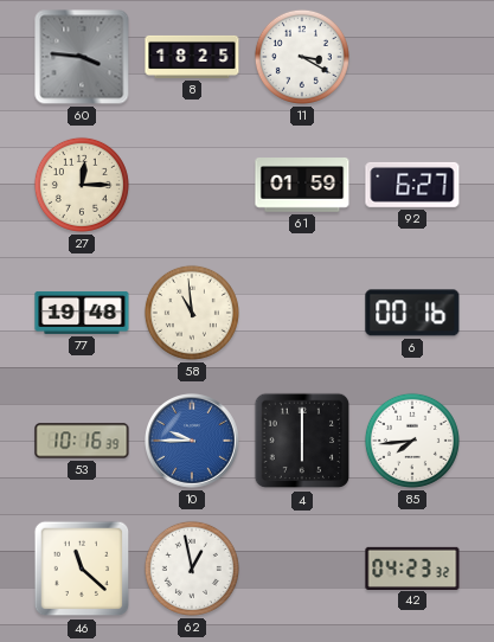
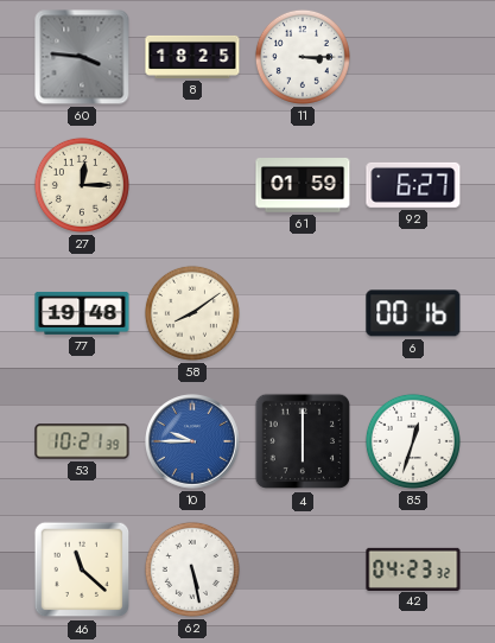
11: 3:20 -> 3:15
58: 10:59 -> 8:09
53: 10:16 -> 10:21
85: 7:44 -> 12:33
62: 12:58 -> 5:28
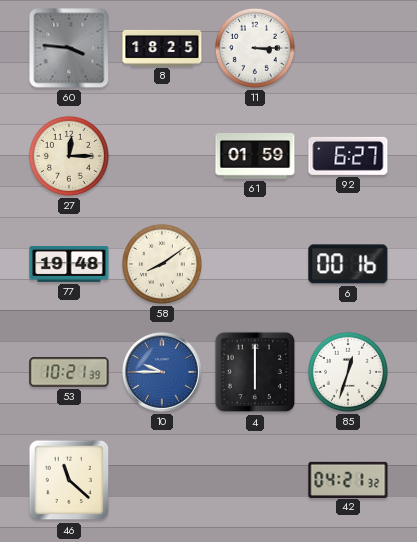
62: 5:28 -> none
42: 04:23 -> 04:21
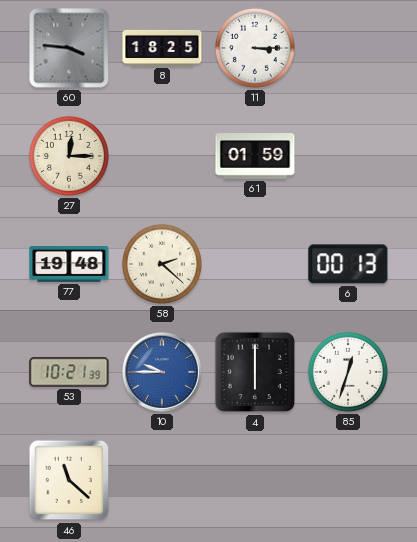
92: 6:27 -> none
58: 8:09 -> 2:22
6: 00:16 -> 00:13
42: 04:21 -> none
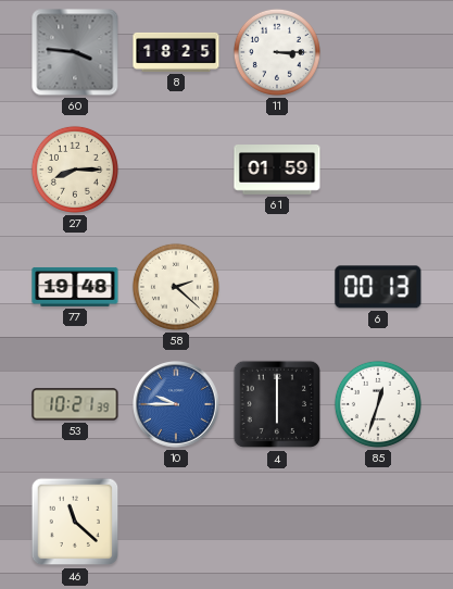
27: 12:15 -> 8:15
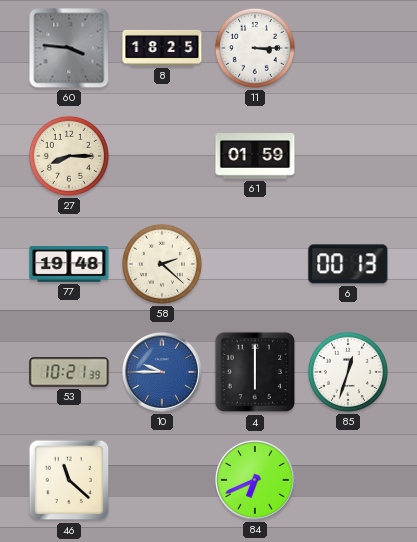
84: none -> 6:41
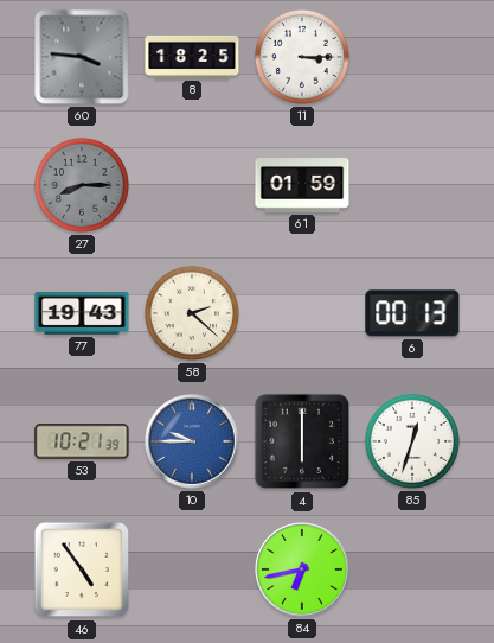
27 dial: cream -> grey
77: 19:48 -> 19:43
46: 11:22 -> 4:54
84: 6:41 -> 6:43
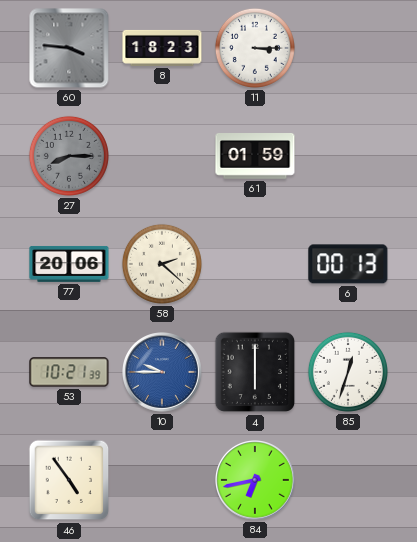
8: 18:25 -> 18:23
77: 19:43 -> 20:06
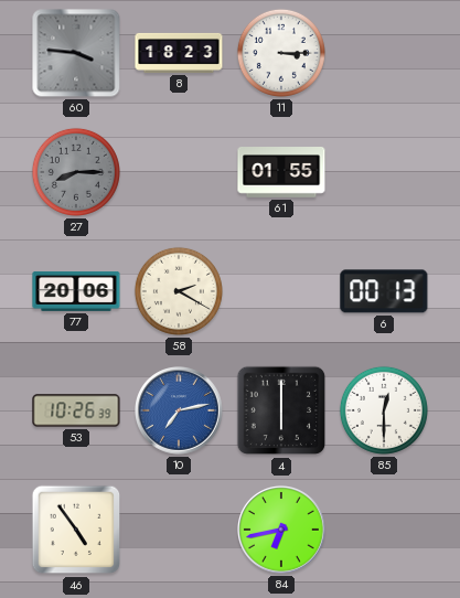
61: 01:59 -> 01:55
58: 2:22 -> 2:20
53: 10:21 -> 10:26
10: 9:45 -> 7:13
85: 12:33 -> 12:30
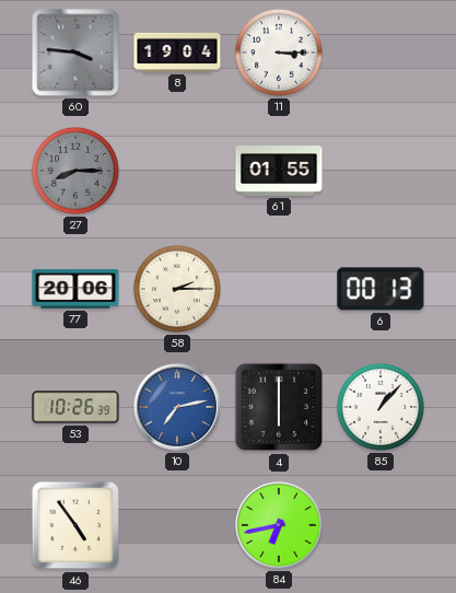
8: 18:23 -> 19:04
58: 2:20 -> 2:15
85: 12:30 -> 1:07
